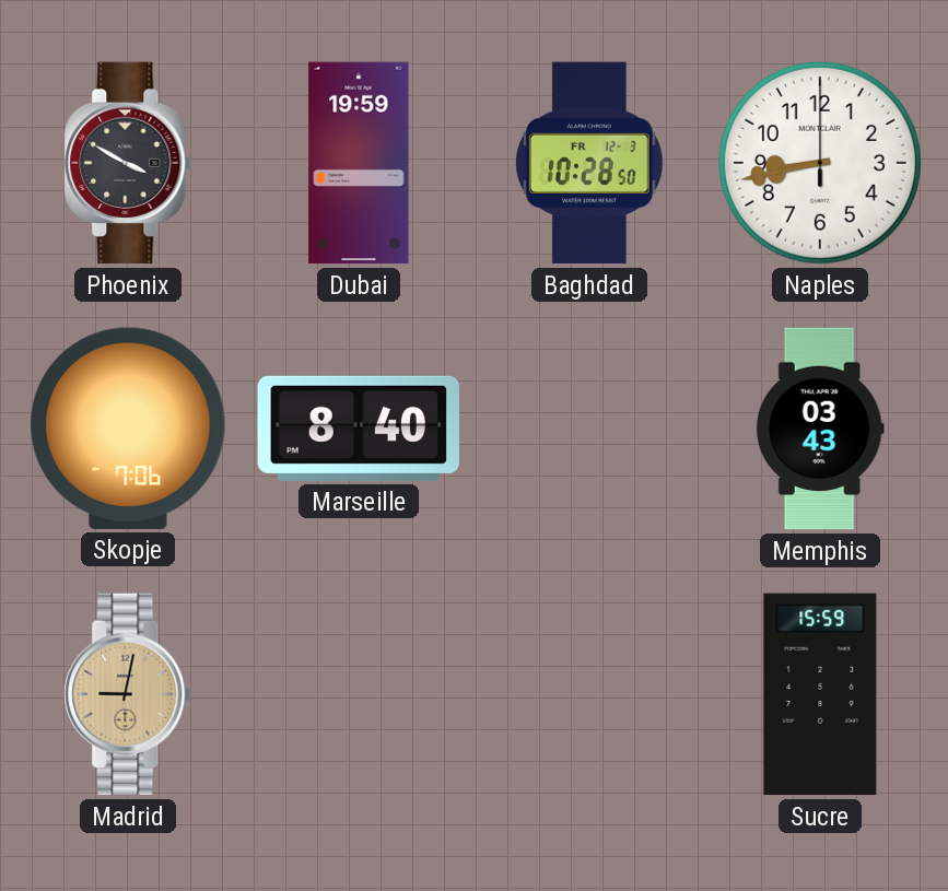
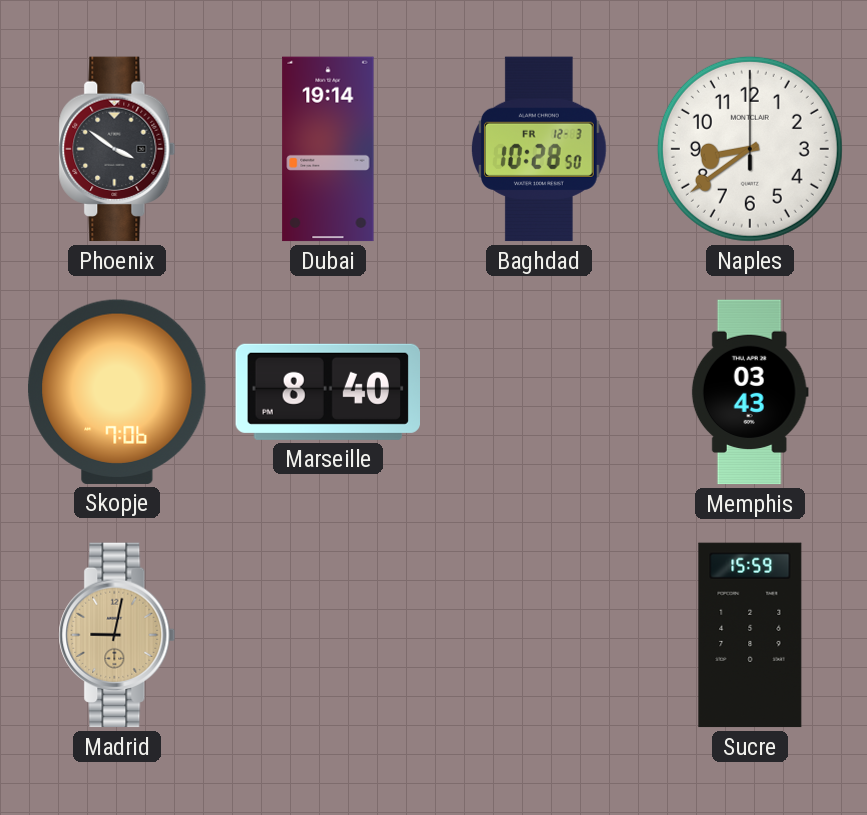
Phoenix: 3:50 -> 3:51
Dubai: 19:59 -> 19:14
Naples: 8:43 -> 8:39
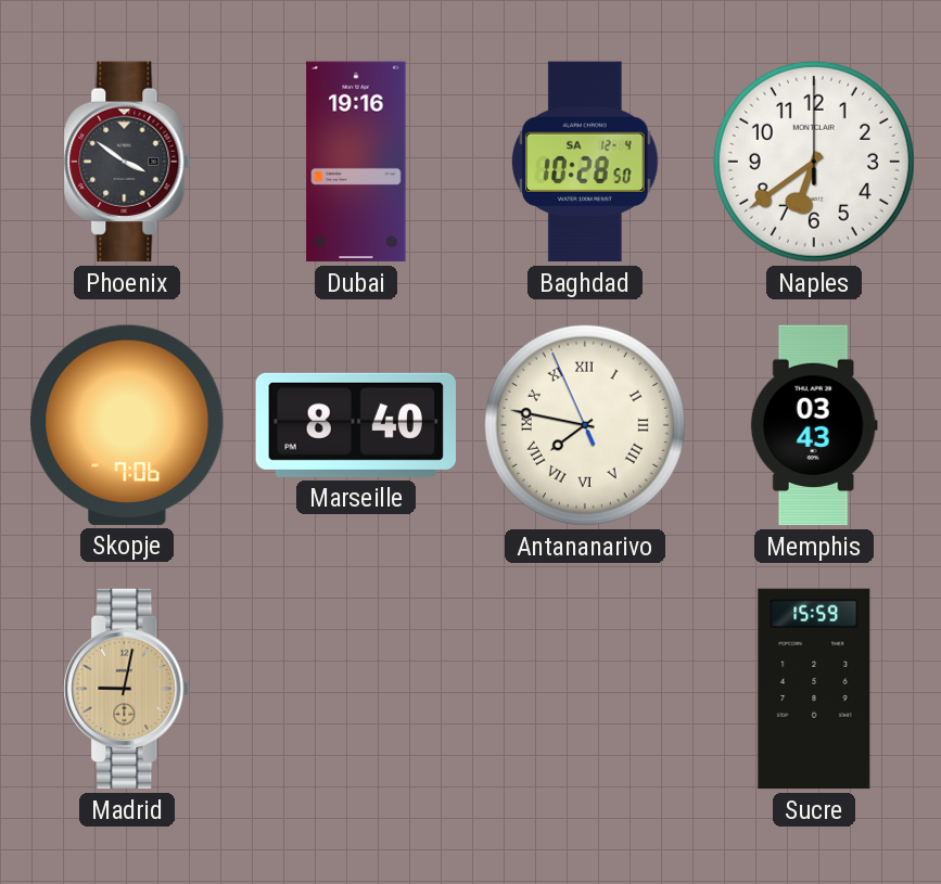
Dubai: 19:14 -> 19:16
Baghdad date: FR 12-3 -> SA 12-4
Naples: 8:39 -> 6:39
Antananarivo: none -> 7:46
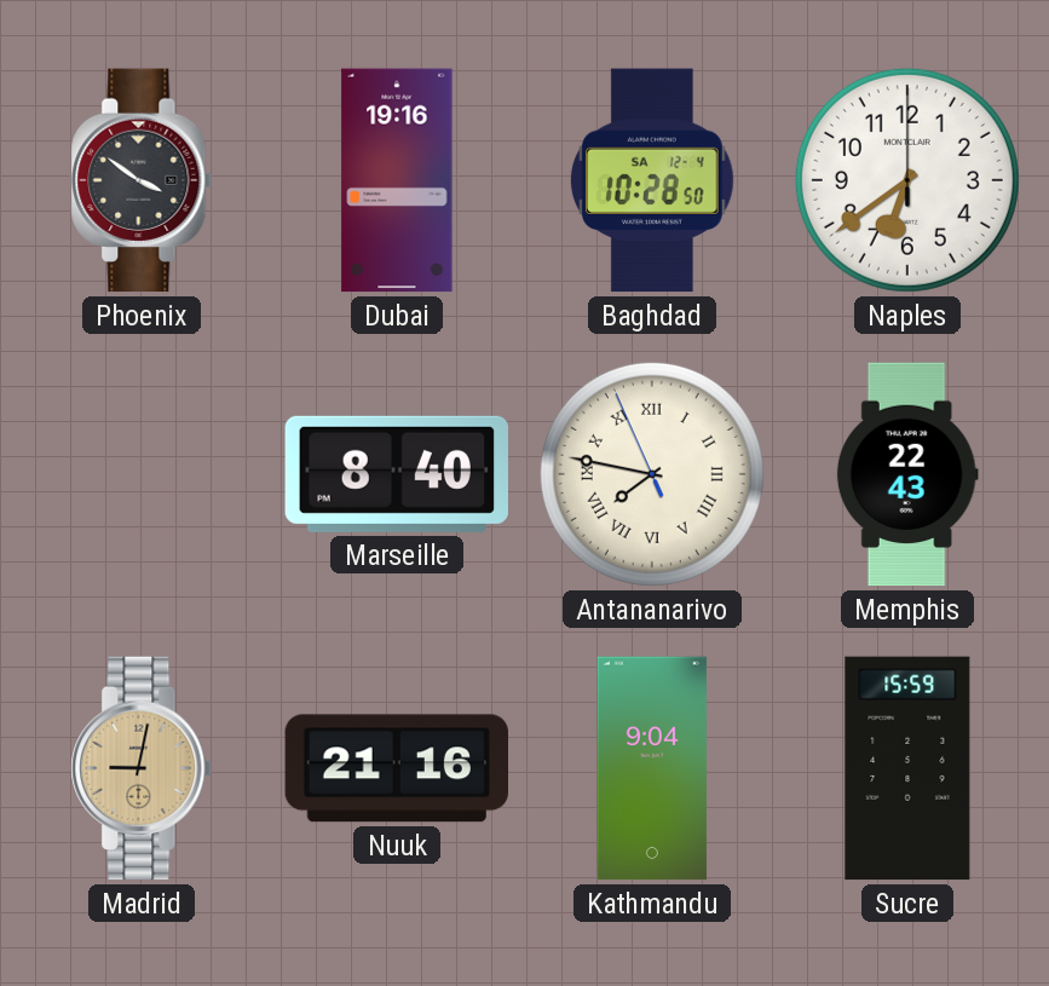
Skopje: 7:06 -> none
Memphis: 03:43 -> 22:43
Nuuk: none -> 21:16
Kathmandu: none -> 9:04
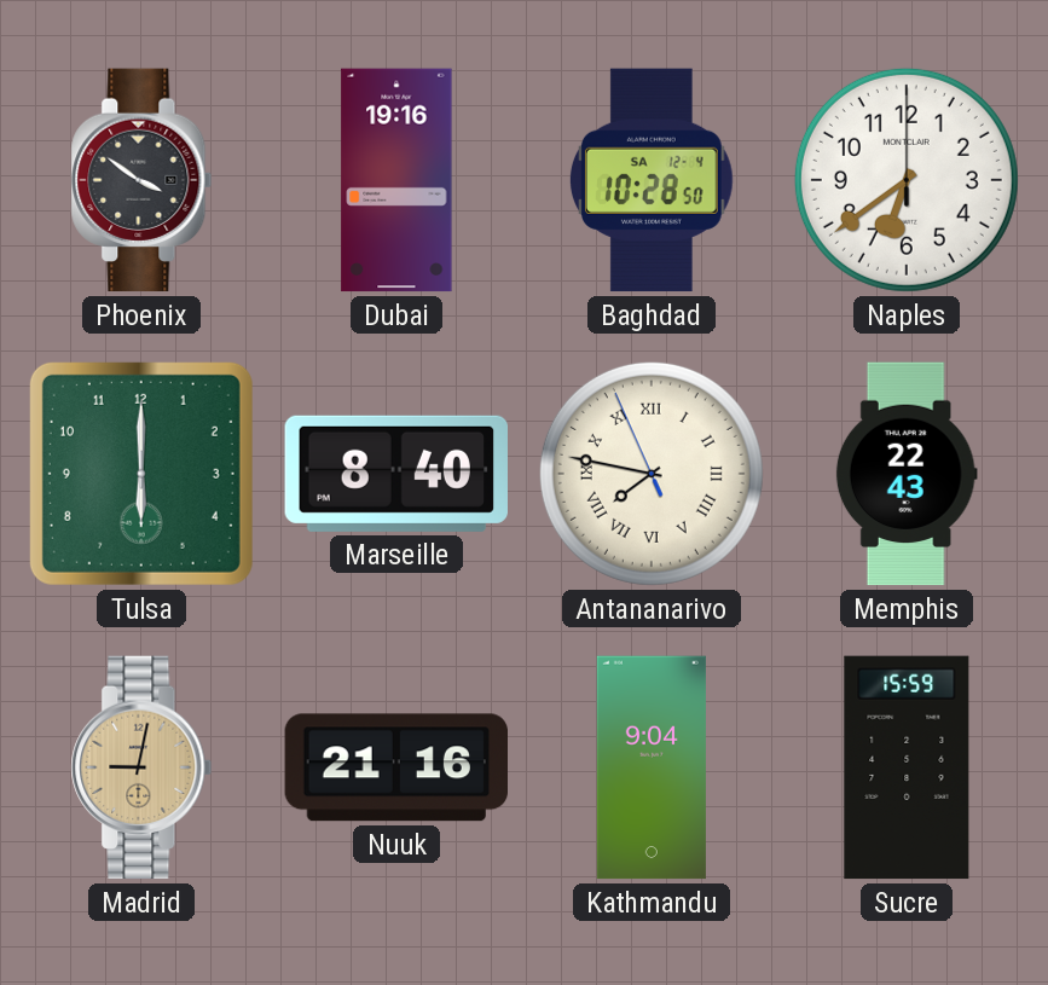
Tulsa: none -> 6:00
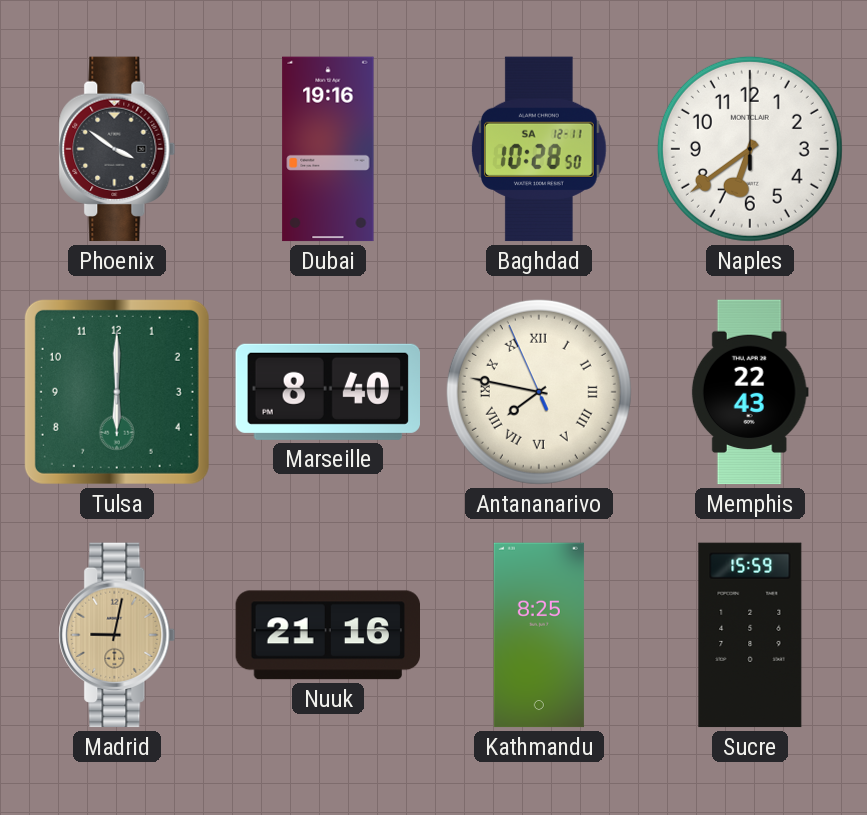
Baghdad date: SA 12-4 -> SA 12-11
Kathmandu: 9:04 -> 8:25
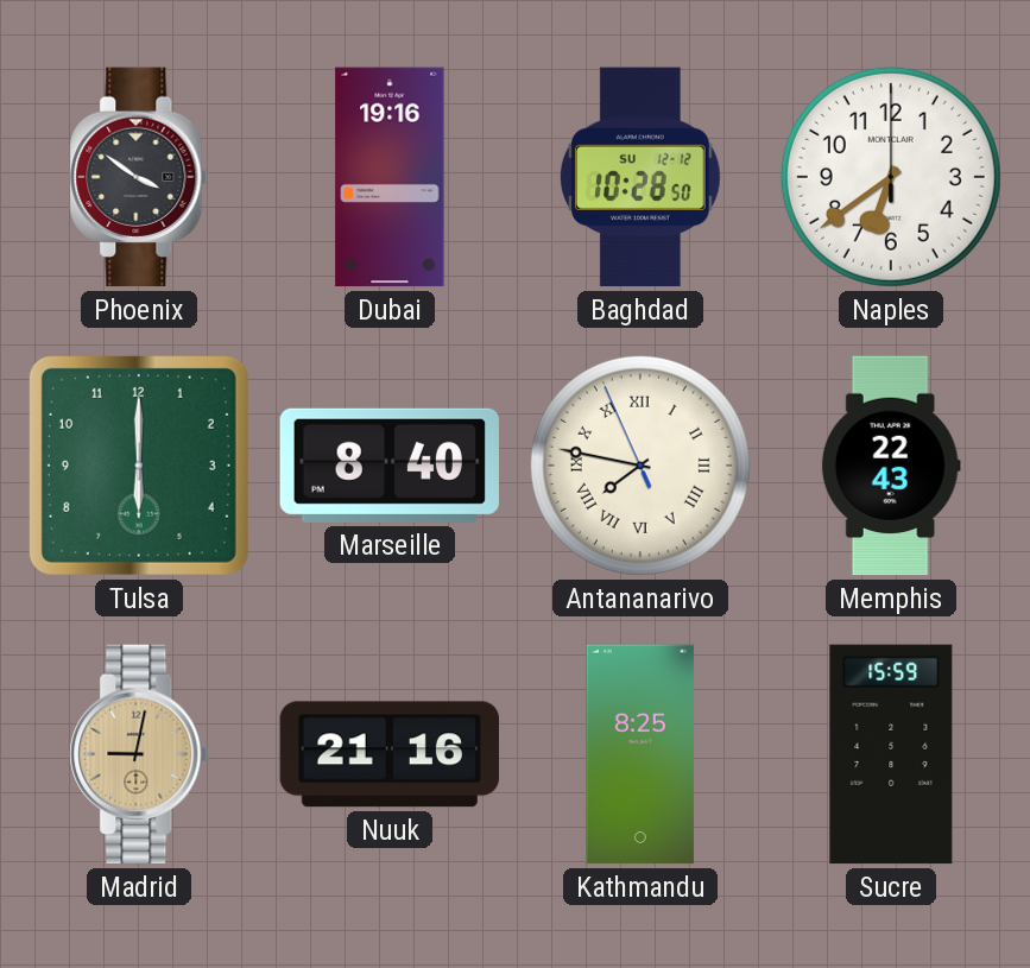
Baghdad date: SA 12-11 -> SU 12-12
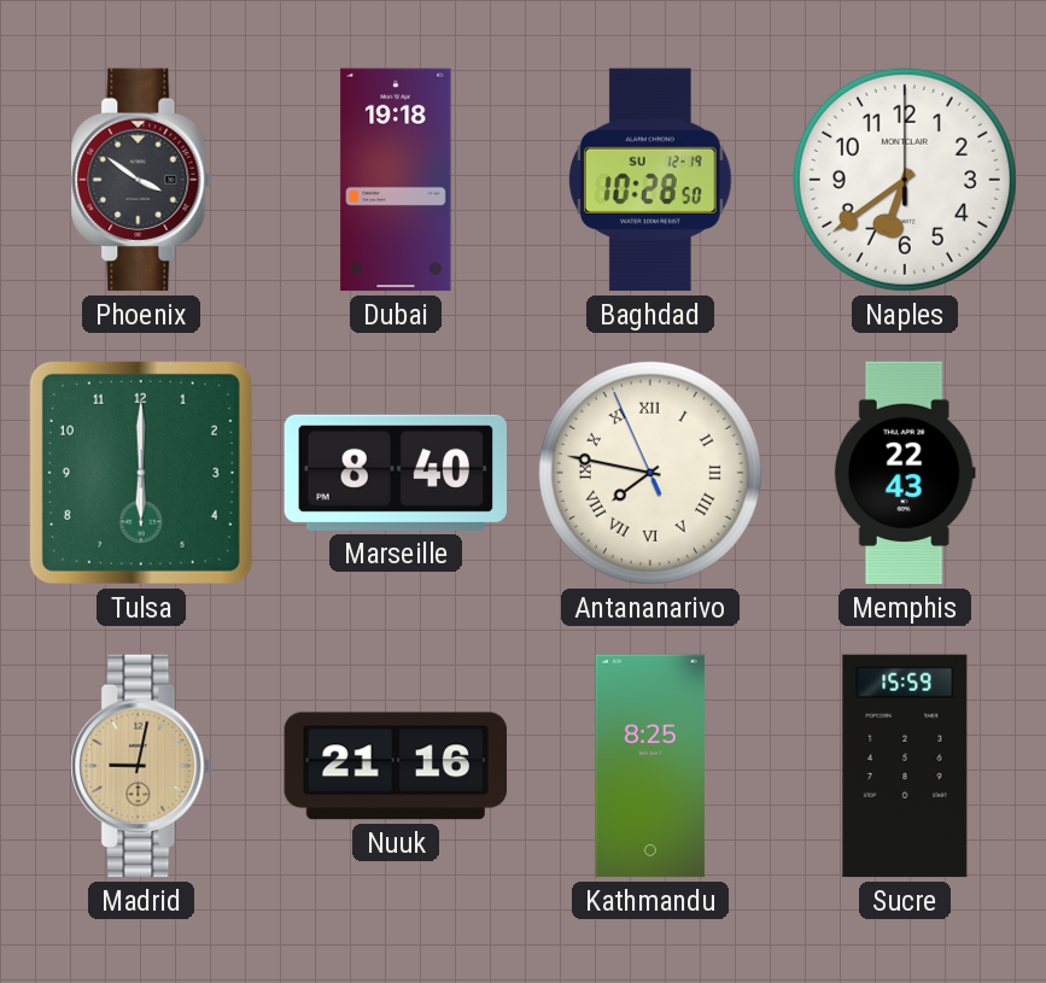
Dubai: 19:16 -> 19:18
Baghdad date: SU 12-12 -> SU 12-19
